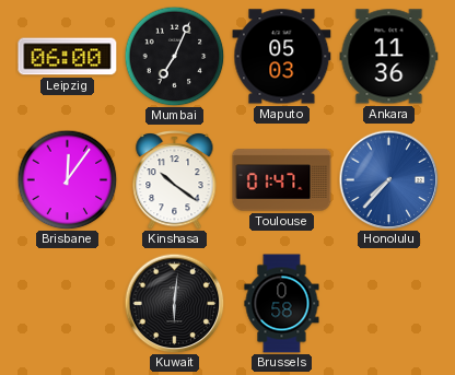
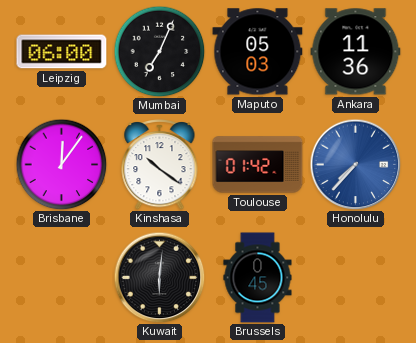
Toulouse: 01:47 -> 01:42
Brussels: 0:58 -> 0:45
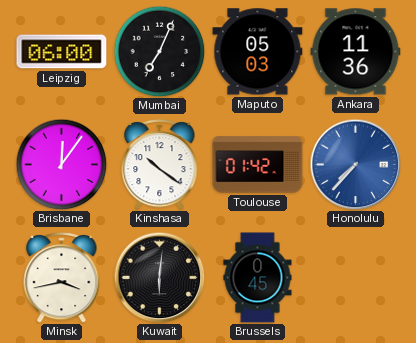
Minsk: none -> 3:43
